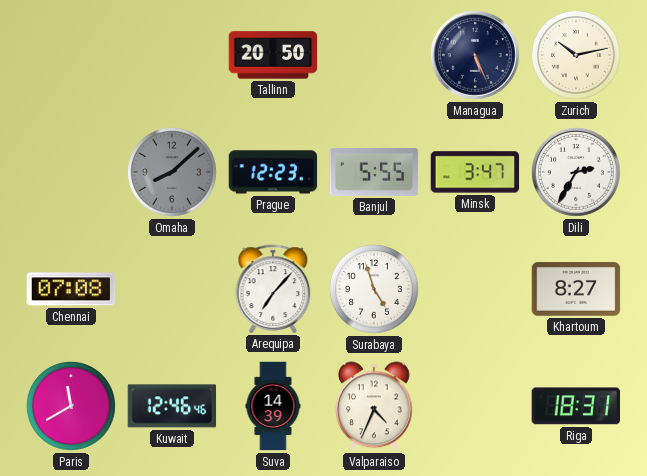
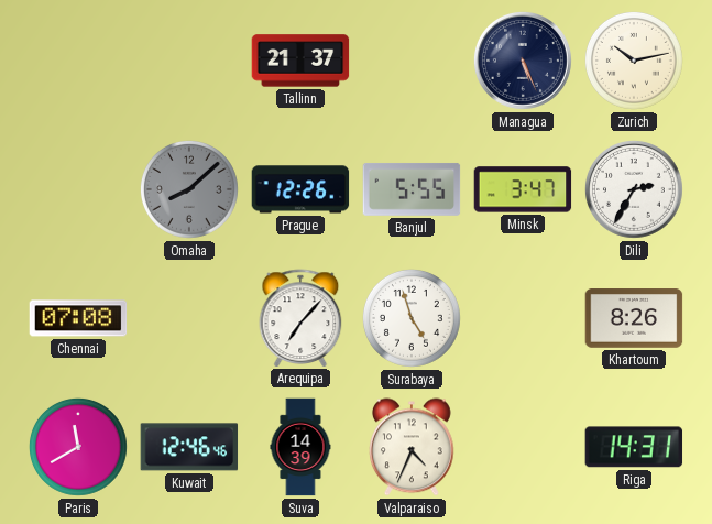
Tallinn: 20:50 -> 21:37
Prague: 12:23 -> 12:26
Khartoum: 8:27 -> 8:26
Riga: 18:31 -> 14:31
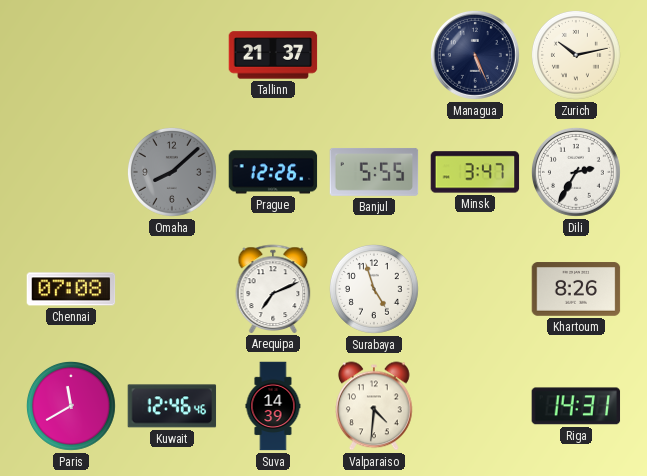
Arequipa: 7:07 -> 7:11
Valparaiso: 4:34 -> 4:31
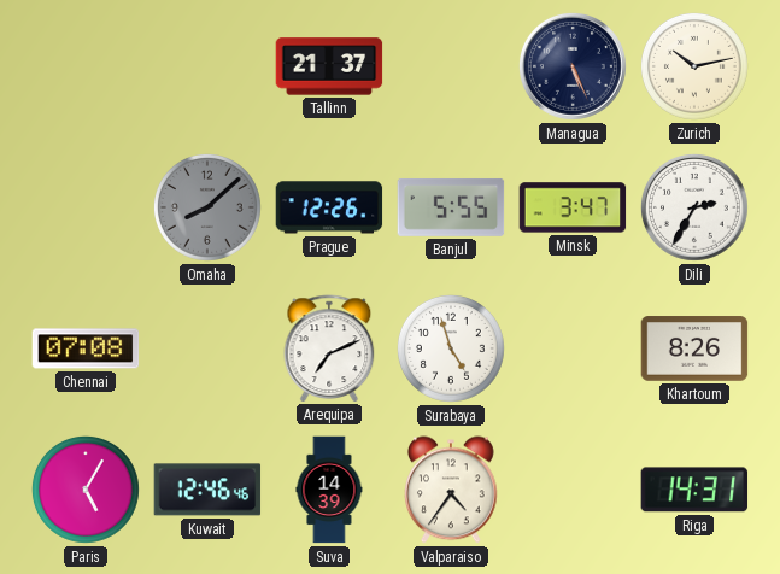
Paris: 11:40 -> 5:05
Valparaiso: 4:31 -> 4:36
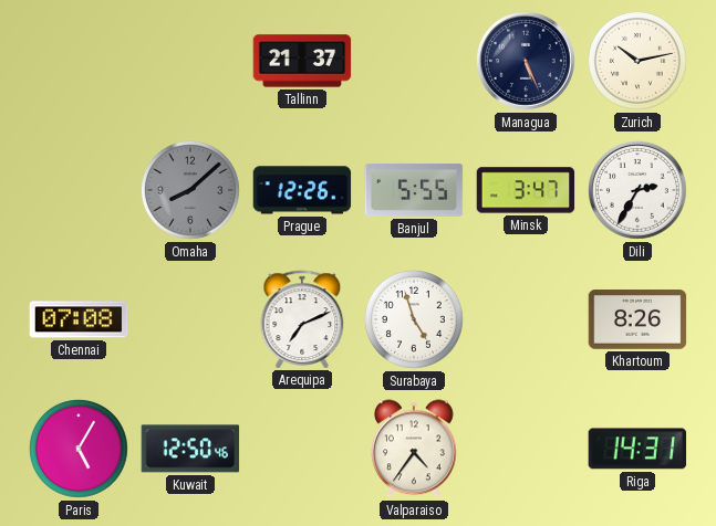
Kuwait: 12:46 -> 12:50
Suva: 14:39 -> none
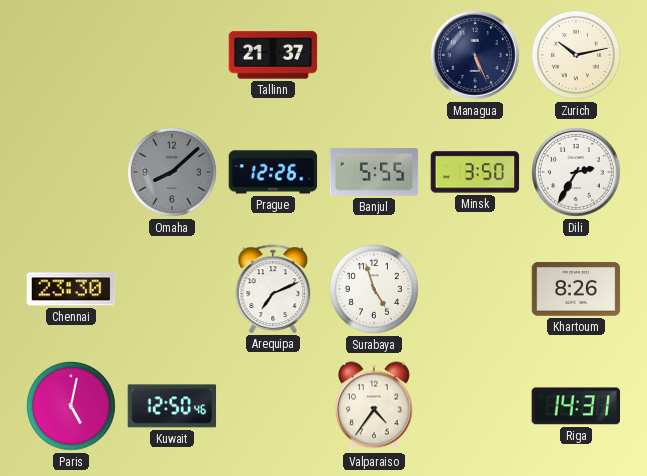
Minsk: 3:47 -> 3:50
Chennai: 07:08 -> 23:30
Paris: 5:05 -> 5:02
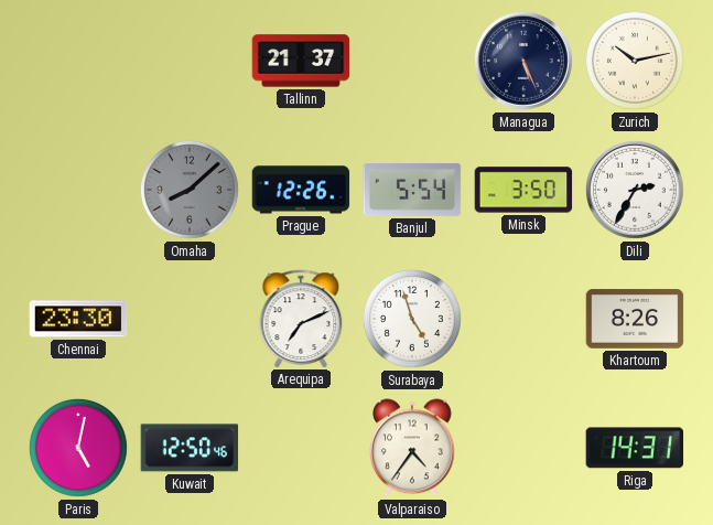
Banjul: 5:55 -> 5:54
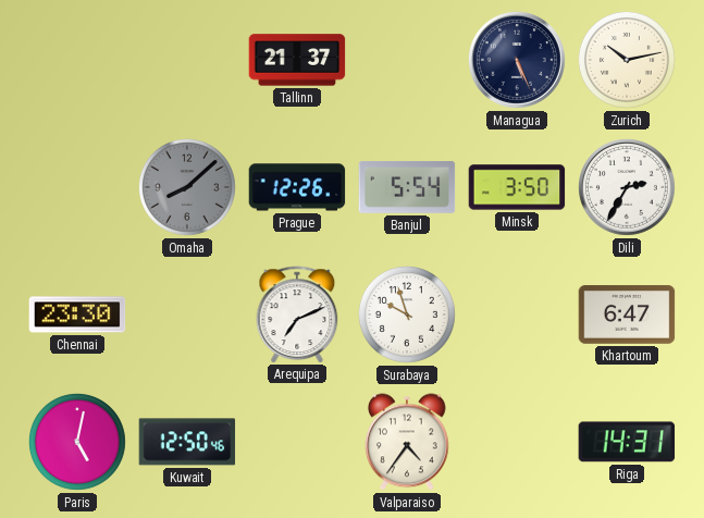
Surabaya: 4:57 -> 9:57
Khartoum: 8:26 -> 6:47
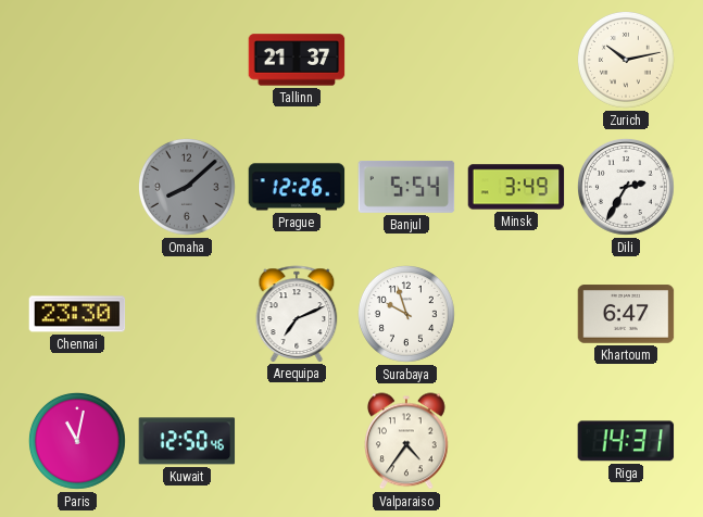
Managua: 5:26 -> none
Minsk: 3:50 -> 3:49
Paris: 5:02 -> 11:02
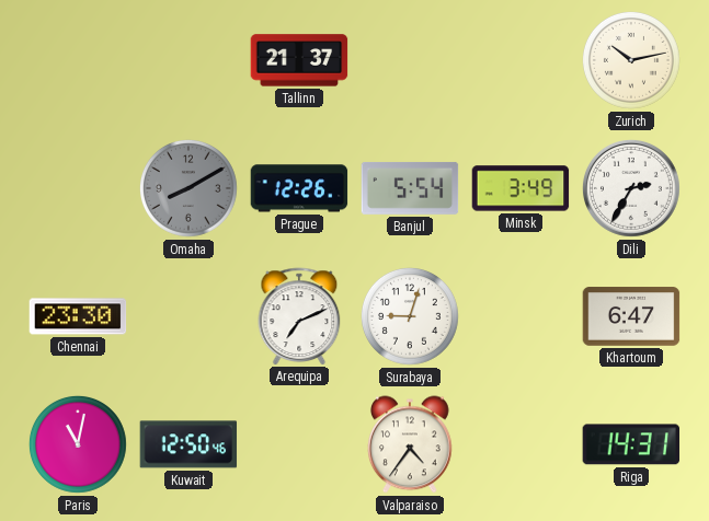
Omaha: 8:08 -> 8:10
Surabaya: 9:57 -> 9:03
